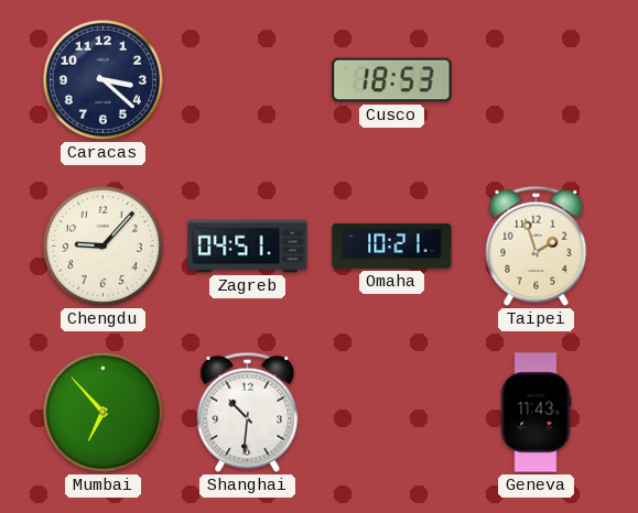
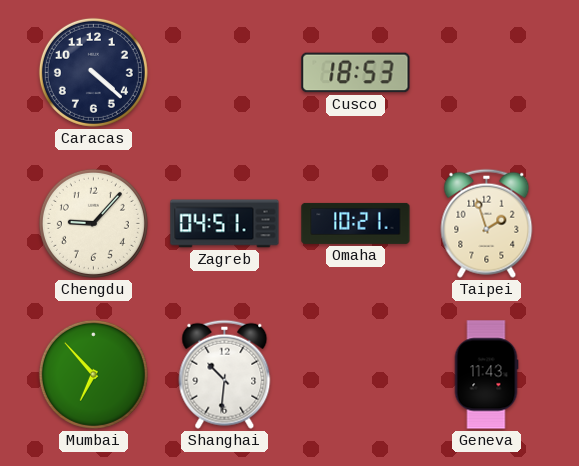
Caracas: 3:22 -> 4:22
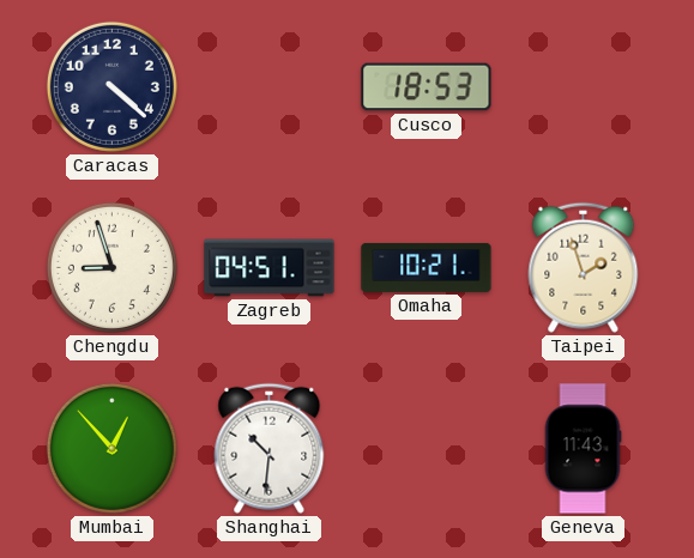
Chengdu: 9:07 -> 8:57
Mumbai: 6:53 -> 12:53
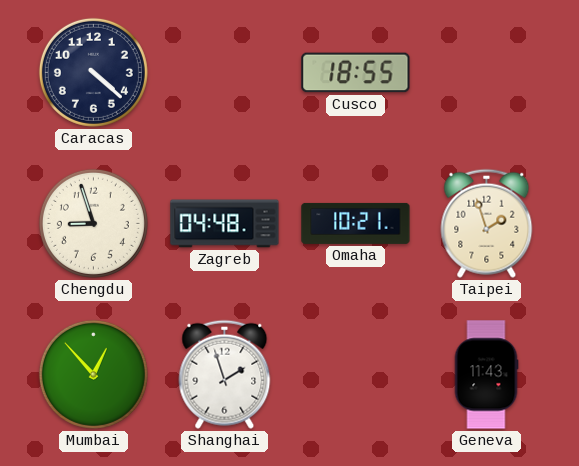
Cusco: 18:53 -> 18:55
Zagreb: 04:51 -> 04:48
Shanghai: 10:31 -> 1:57
